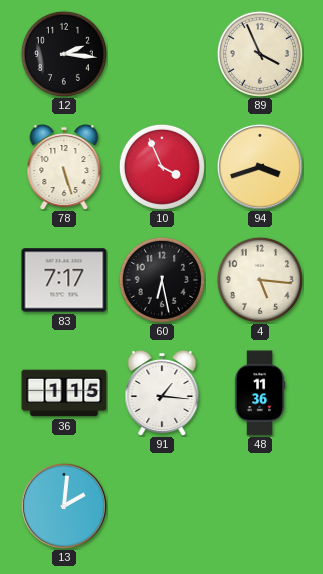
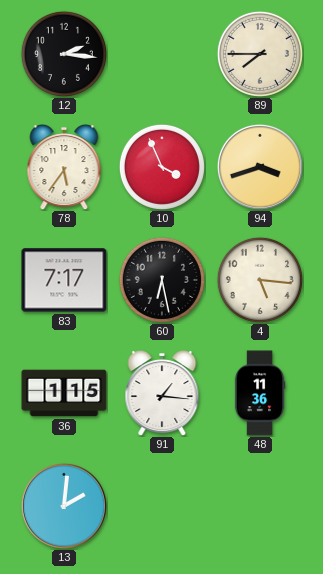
89: 3:56 -> 7:45
78: 5:27 -> 5:36
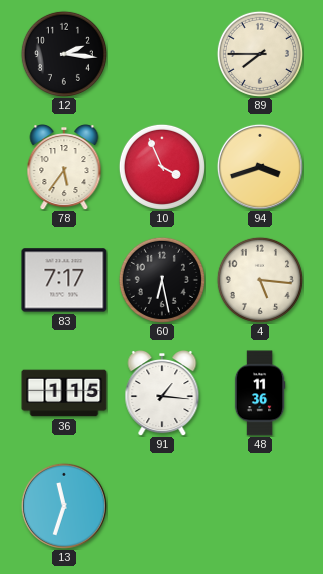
13: 2:01 -> 11:33
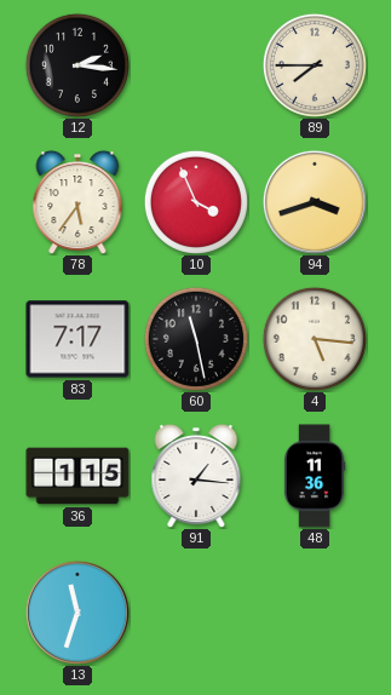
60: 6:28 -> 11:28
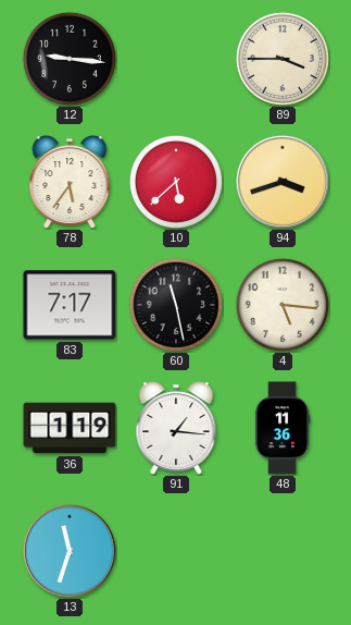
12: 2:16 -> 9:16
89: 7:45 -> 3:45
10: 3:56 -> 5:38
36: 1:15 -> 1:19
